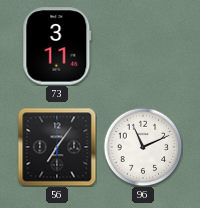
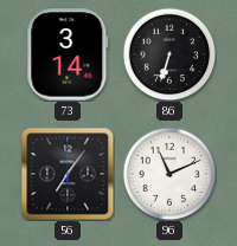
73: 3:11 -> 3:14
86: none -> 6:33
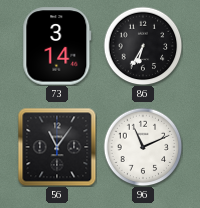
86: 6:33 -> 6:35
56: 7:06 -> 11:06
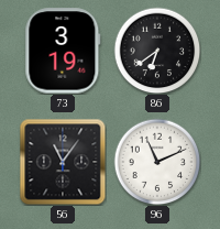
73: 3:14 -> 3:19
86: 6:35 -> 6:39
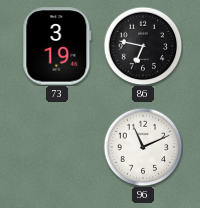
86: 6:39 -> 6:47
56: 11:06 -> none
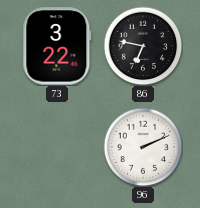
73: 3:19 -> 3:22
96: 11:11 -> 2:11
